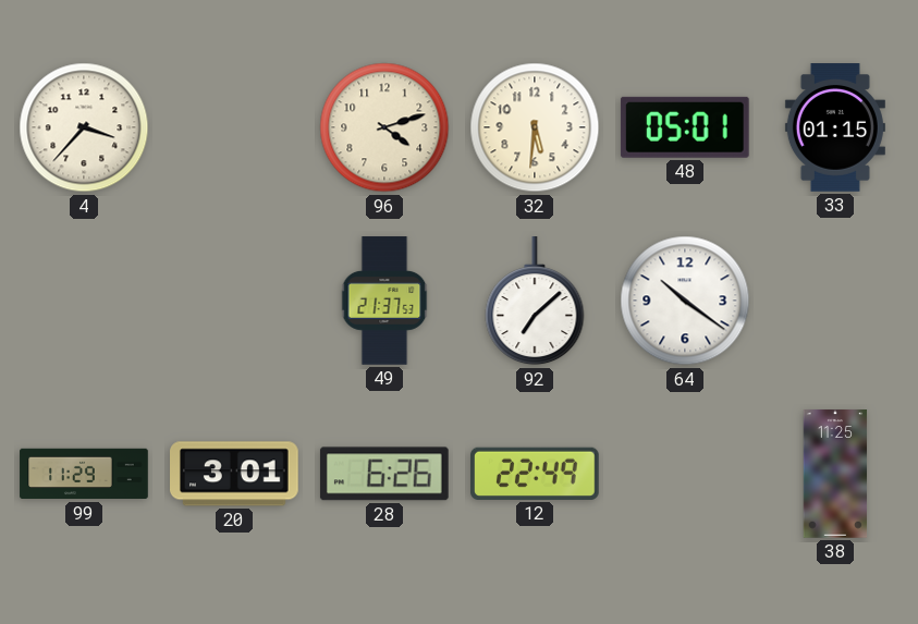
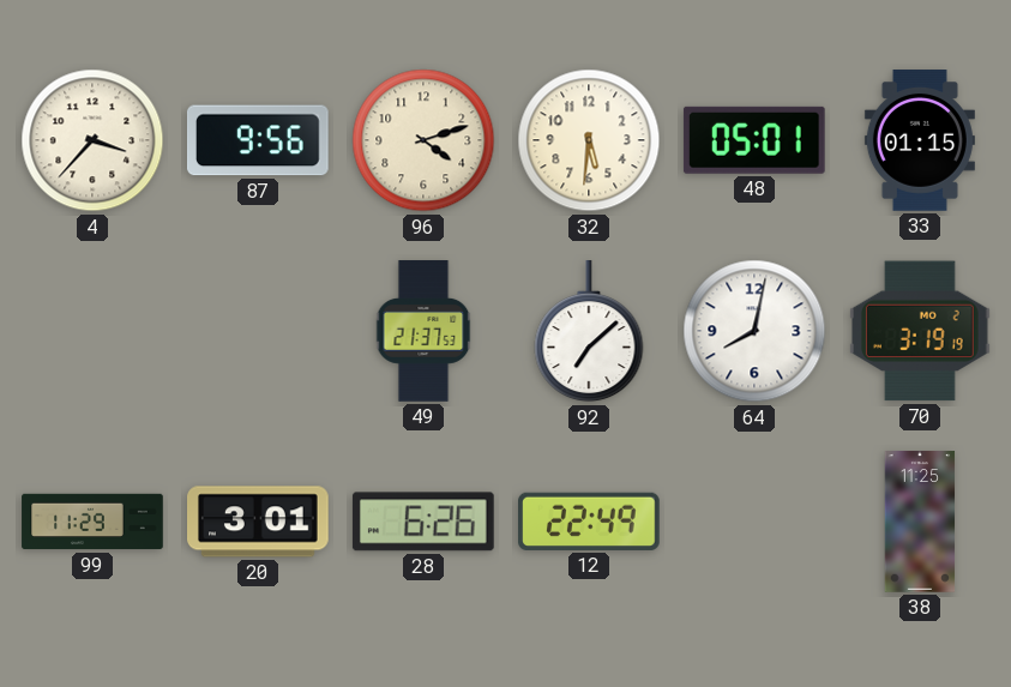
87: none -> 9:56
64: 10:21 -> 8:02
70: none -> 3:19
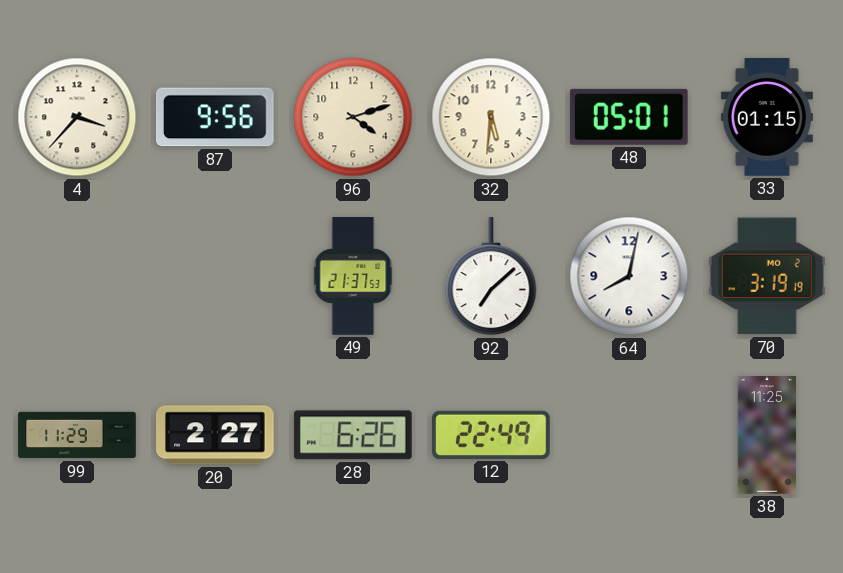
20: 3:01 -> 2:27
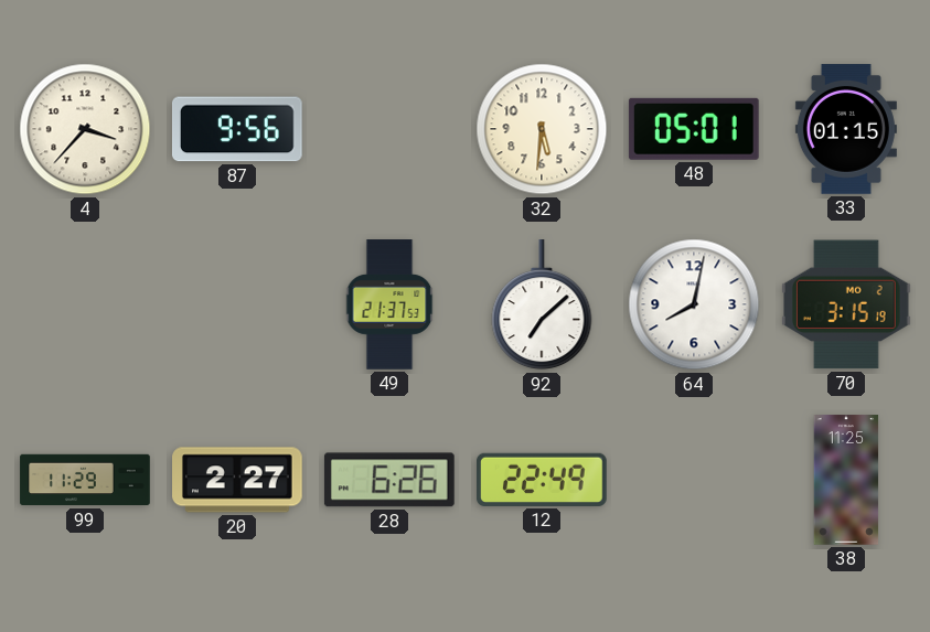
96: 4:12 -> none
70: 3:19 -> 3:15
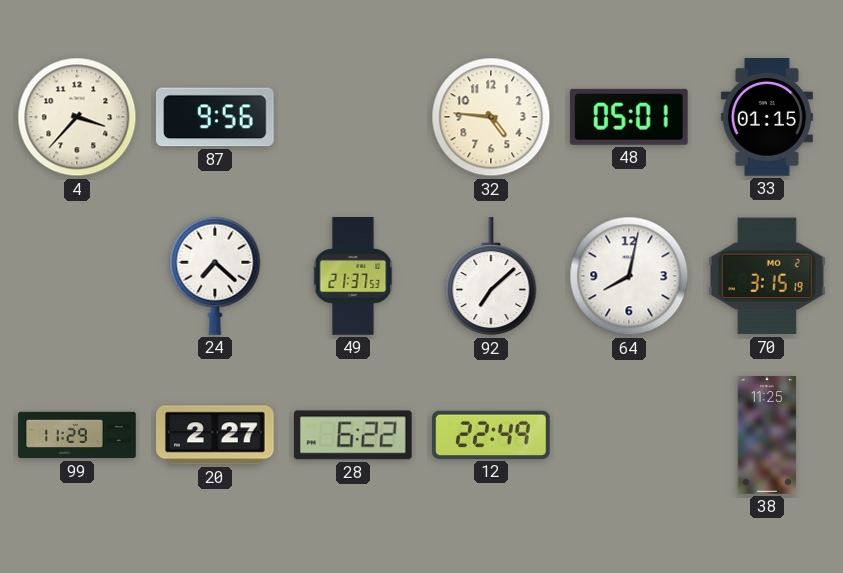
32: 5:31 -> 4:46
24: none -> 7:22
28: 6:26 -> 6:22
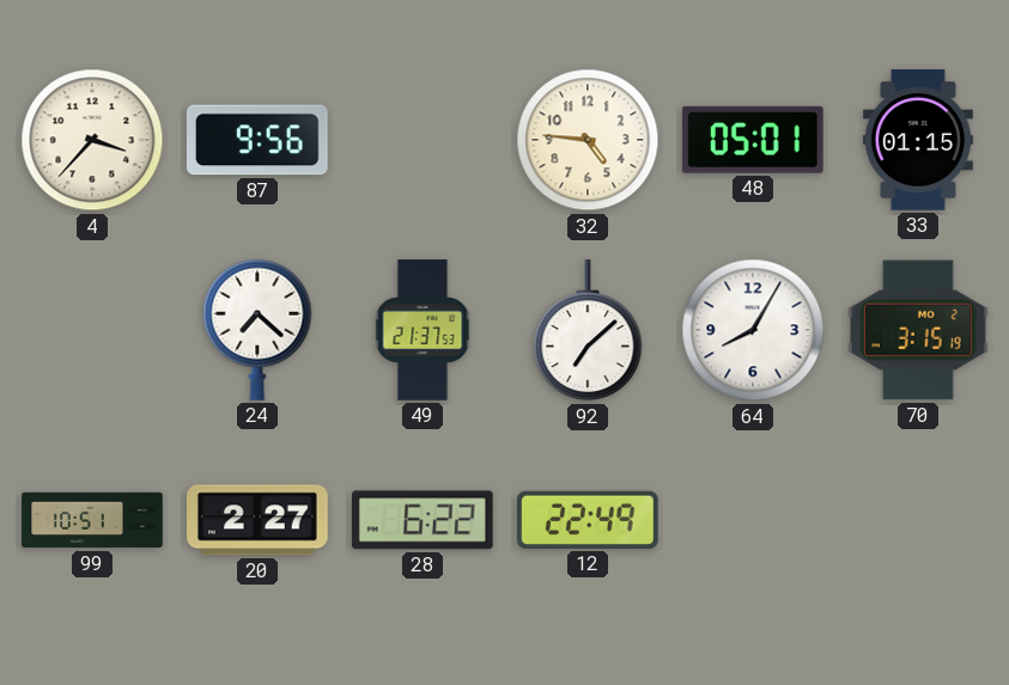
64: 8:02 -> 8:05
99: 11:29 -> 10:51
38: 11:25 -> none
